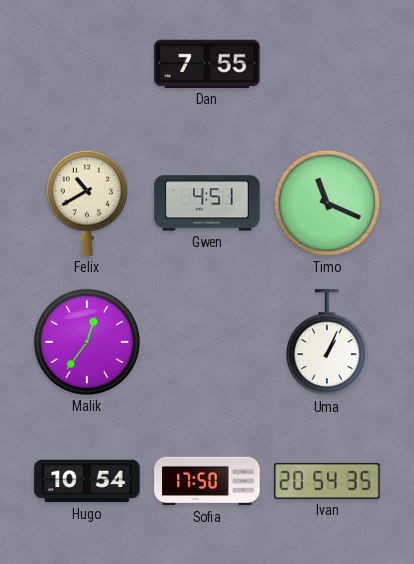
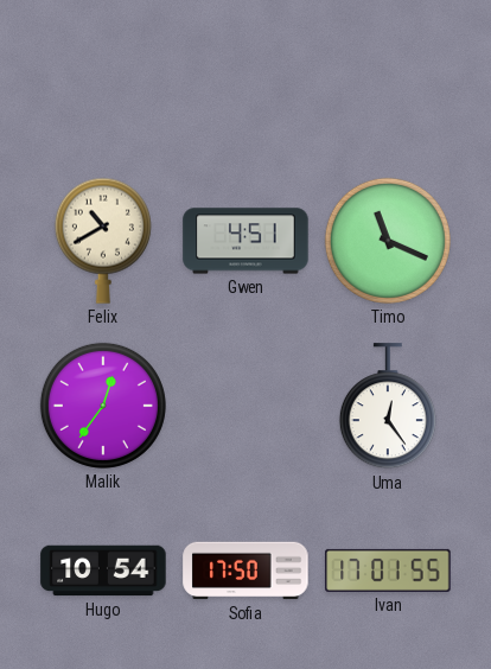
Dan: 7:55 -> none
Uma: 1:04 -> 12:24
Ivan: 20:54 -> 17:01
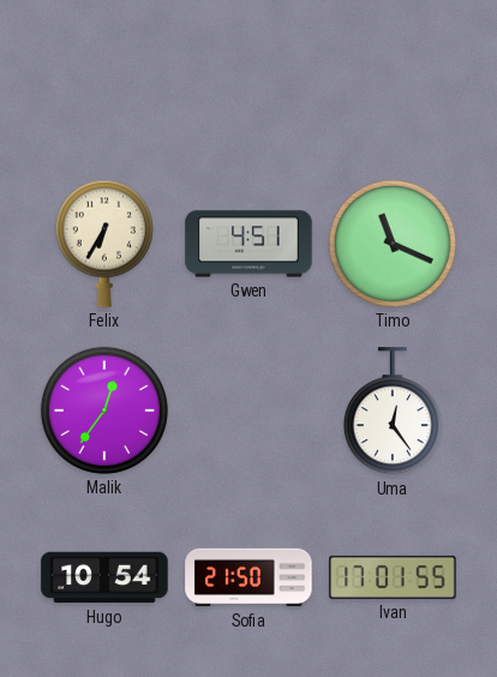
Felix: 10:40 -> 6:35
Sofia: 17:50 -> 21:50
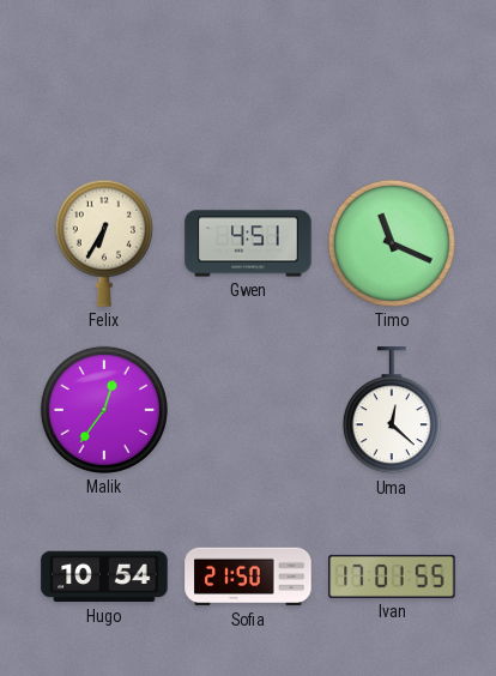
Uma: 12:24 -> 12:22
